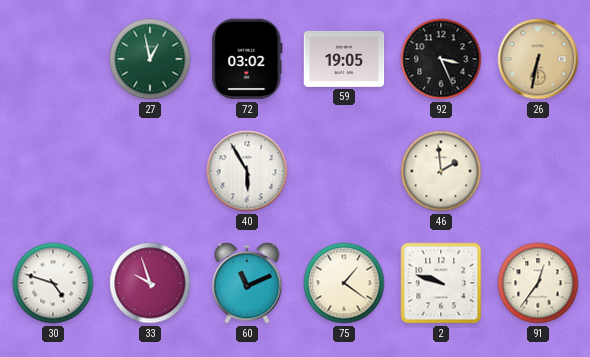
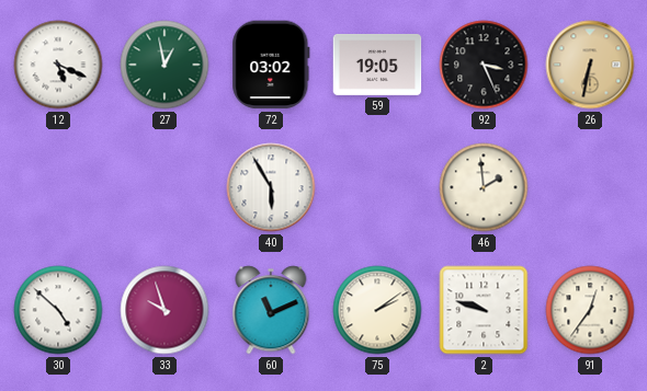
12: none -> 5:19
30: 4:48 -> 4:52
75: 1:21 -> 2:09
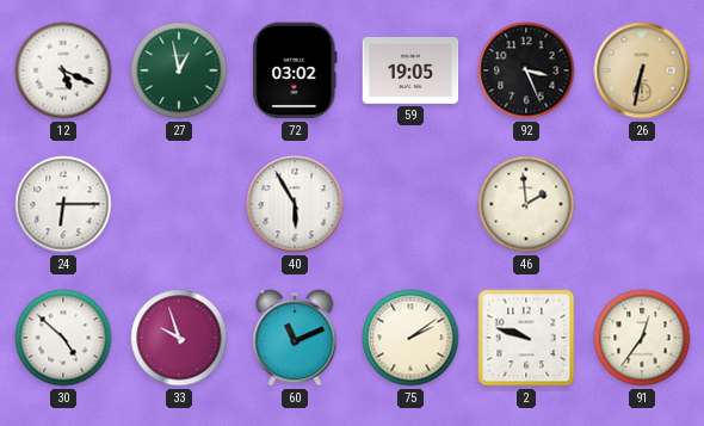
24: none -> 6:15
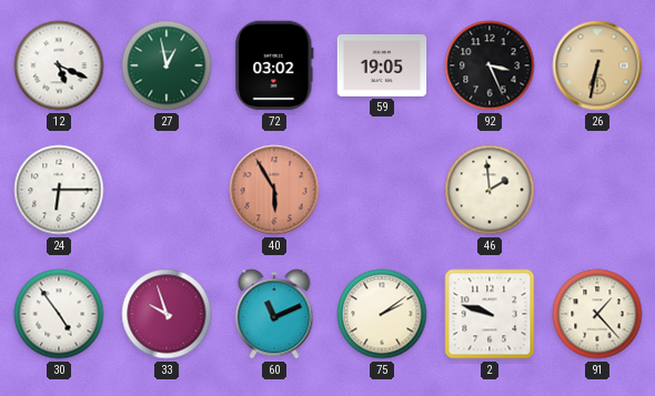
40 dial: white -> salmon
30: 4:52 -> 4:54
91: 12:36 -> 1:23
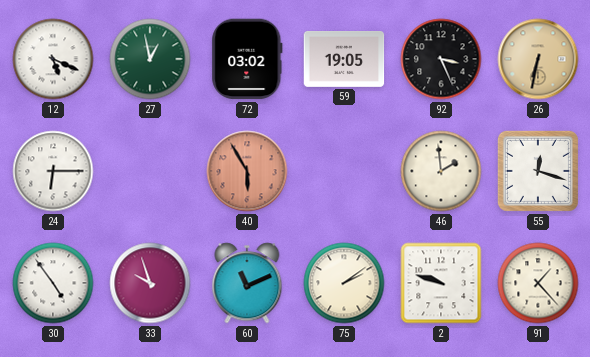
55: none -> 12:18
